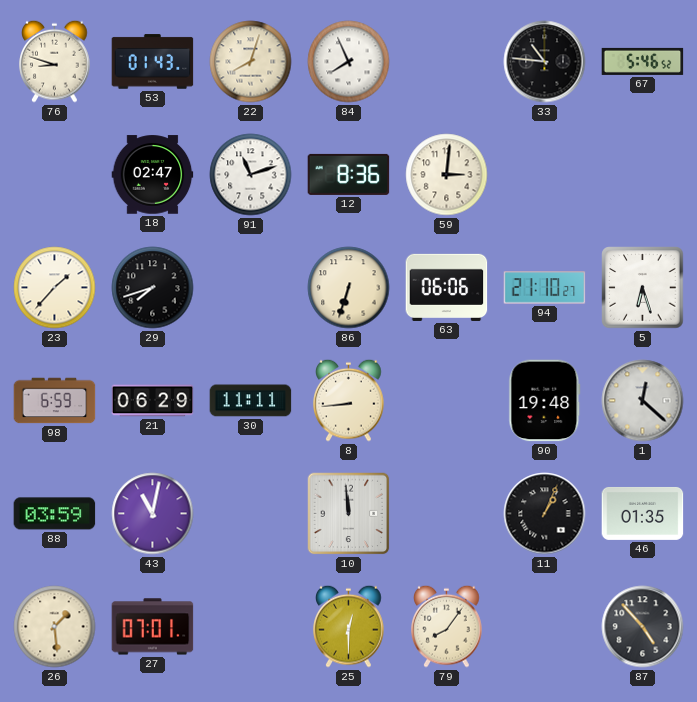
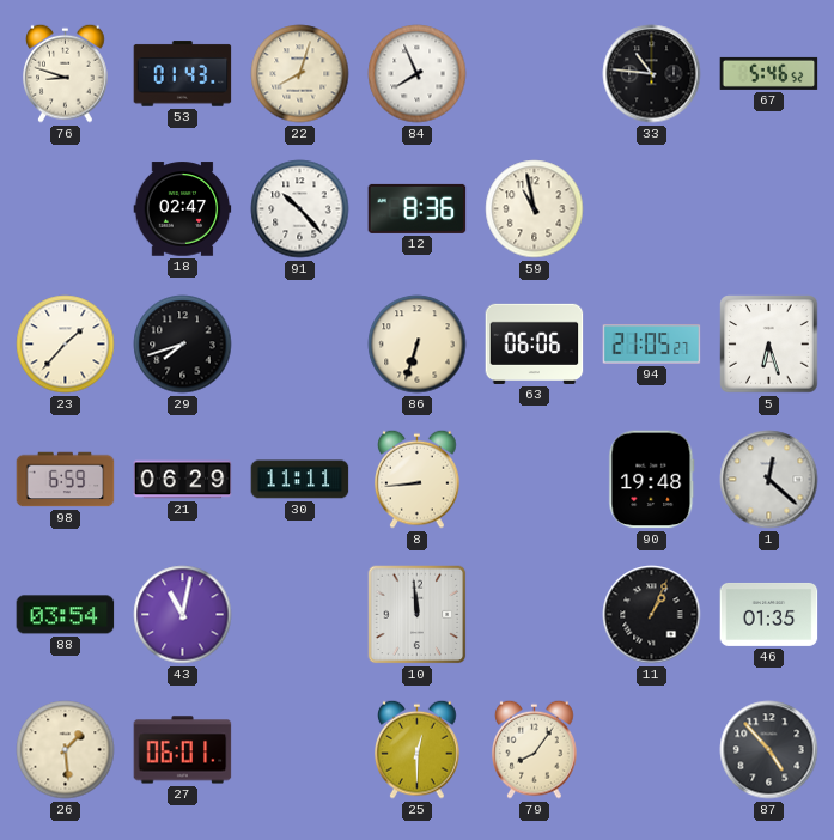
91: 11:12 -> 10:23
59: 3:01 -> 10:58
94: 21:10 -> 21:05
88: 03:59 -> 03:54
27: 07:01 -> 06:01
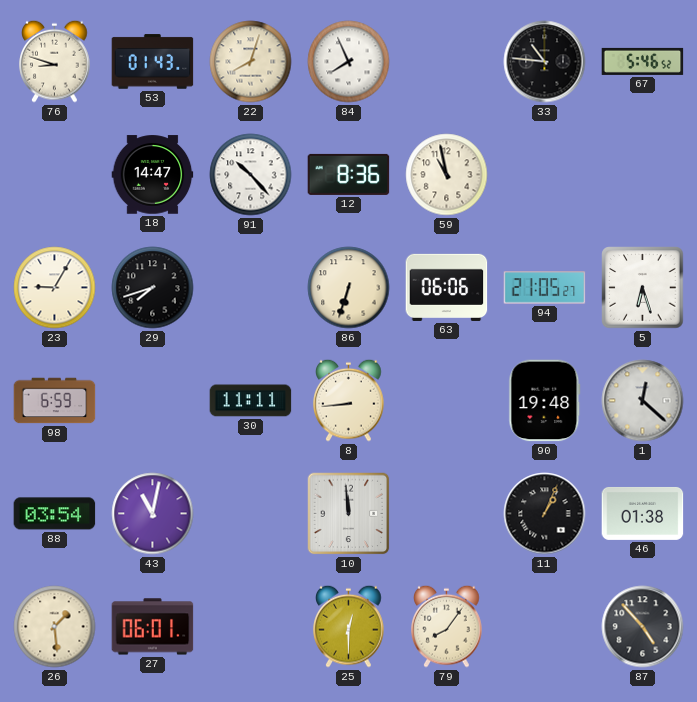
18: 02:47 -> 14:47
23: 1:37 -> 9:05
21: 06:29 -> none
46: 01:35 -> 01:38
